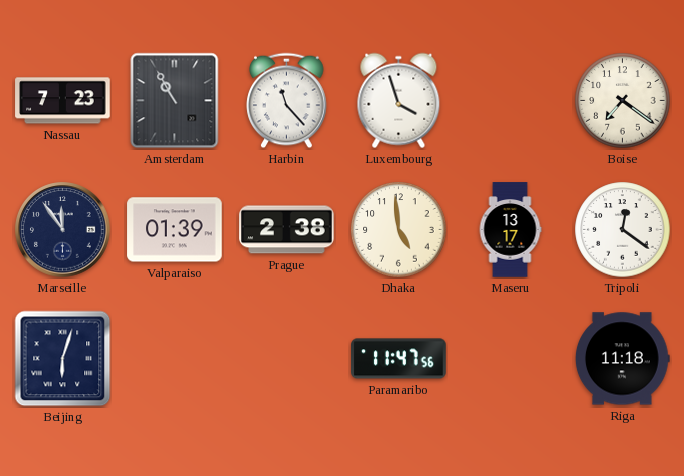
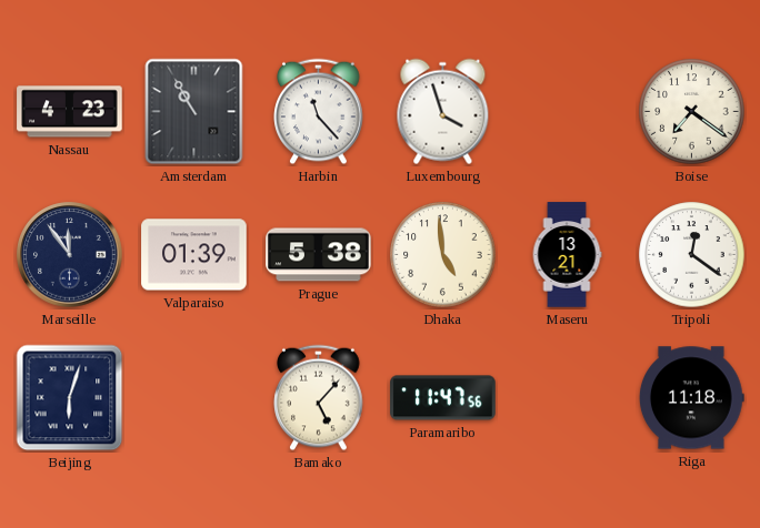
Nassau: 7:23 -> 4:23
Prague: 2:38 -> 5:38
Maseru: 13:17 -> 13:21
Bamako: none -> 5:07
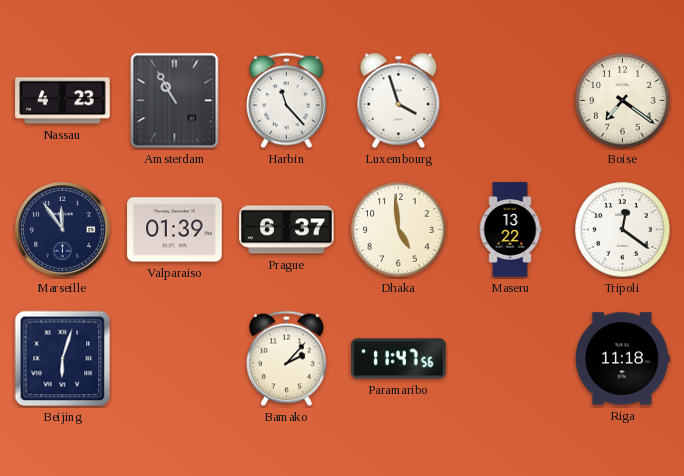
Prague: 5:38 -> 6:37
Maseru: 13:21 -> 13:22
Bamako: 5:07 -> 2:07
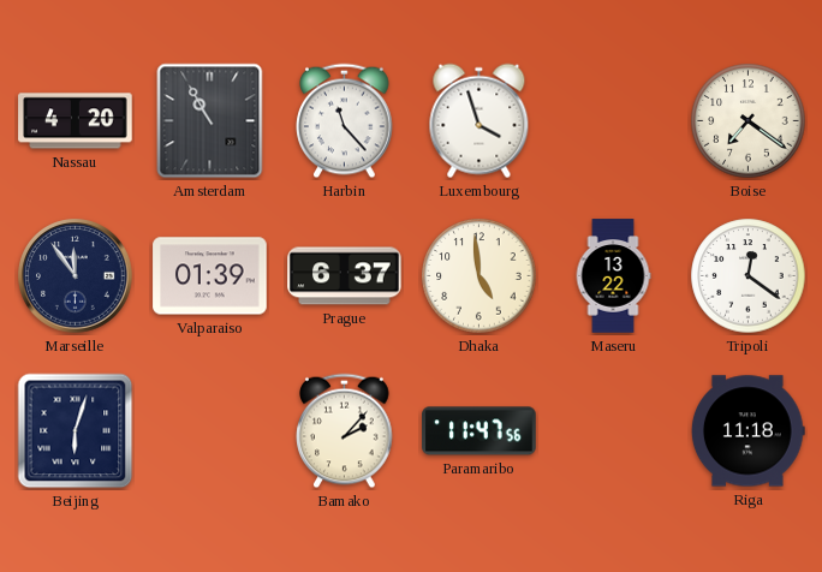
Nassau: 4:23 -> 4:20
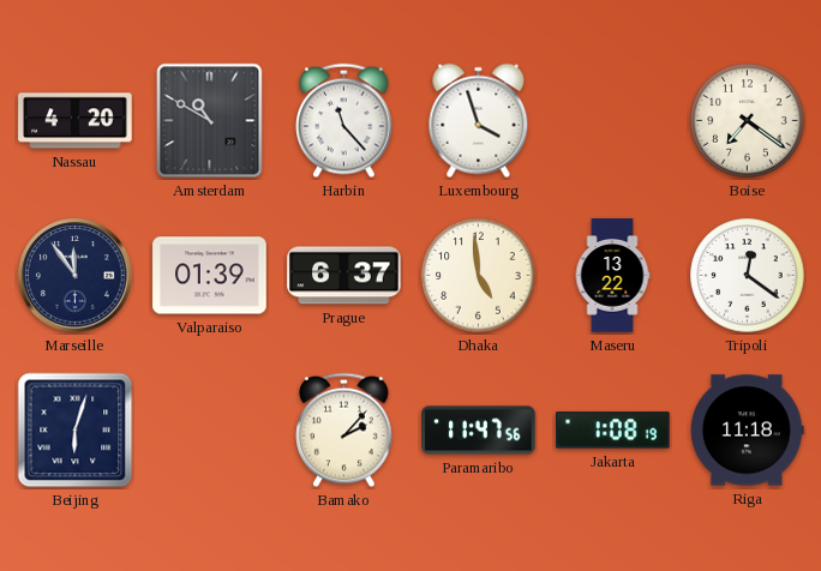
Amsterdam: 10:55 -> 10:50
Jakarta: none -> 1:08
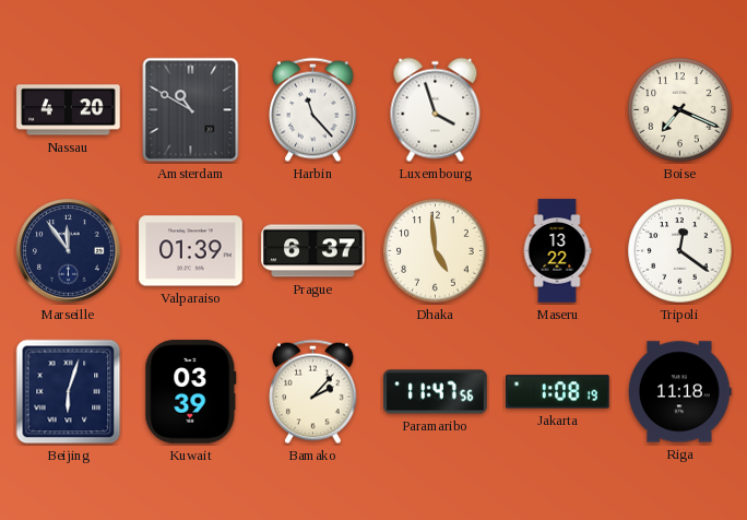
Boise: 7:21 -> 7:19
Kuwait: none -> 03:39
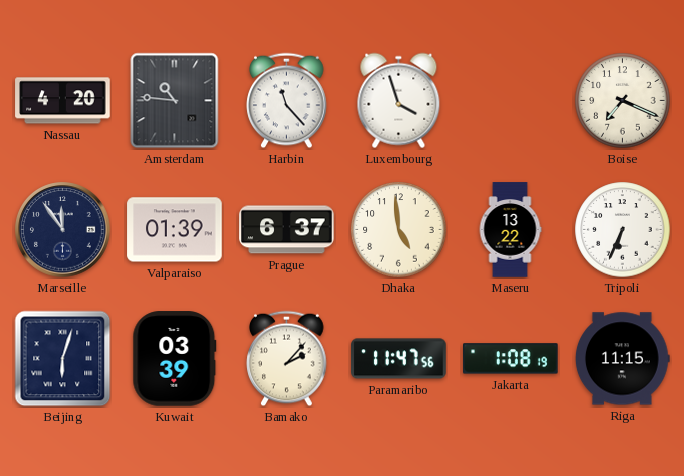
Amsterdam: 10:50 -> 10:46
Tripoli: 12:21 -> 6:34
Riga: 11:18 -> 11:15
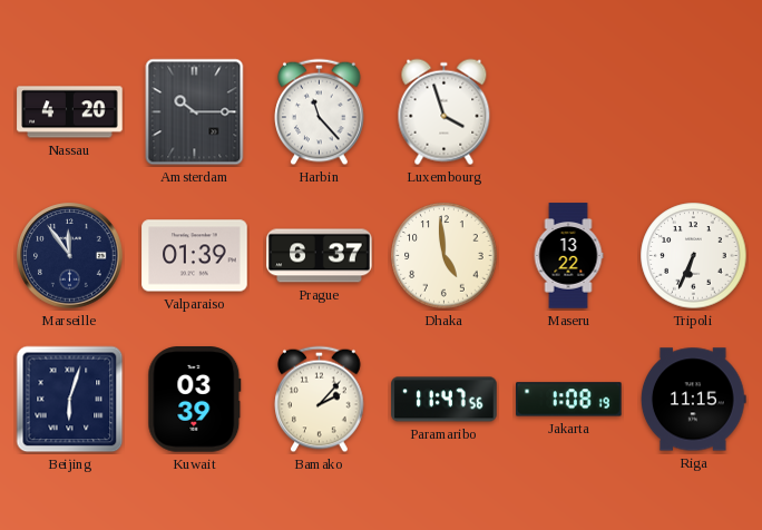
Amsterdam: 10:46 -> 10:15
Boise: 7:19 -> none
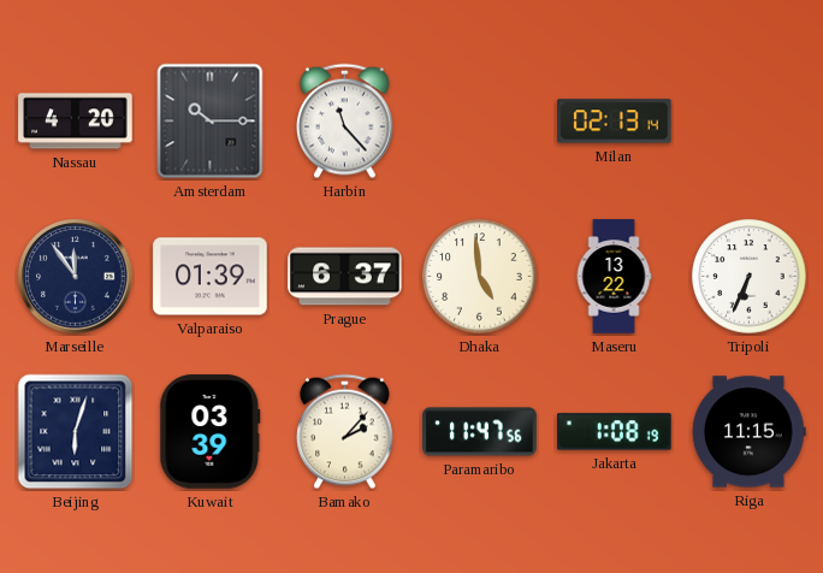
Luxembourg: 3:57 -> none
Milan: none -> 02:13
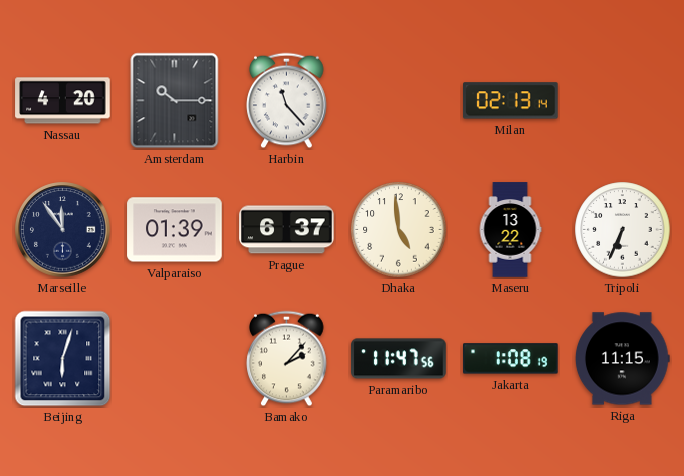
Kuwait: 03:39 -> none
